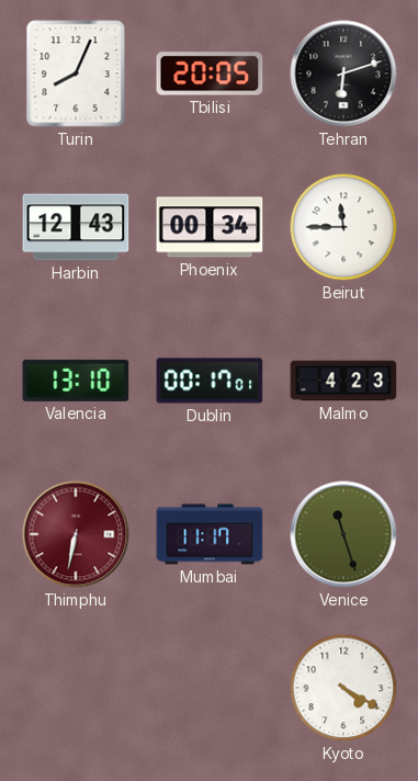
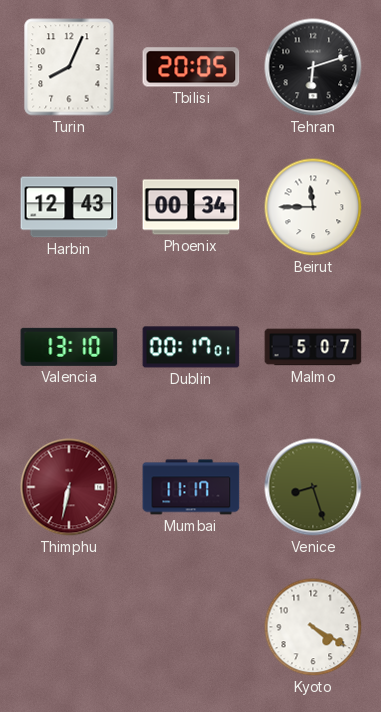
Malmo: 4:23 -> 5:07
Venice: 11:27 -> 8:27
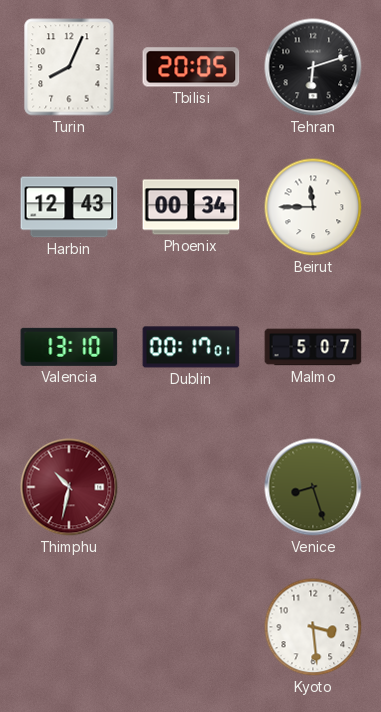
Thimphu: 6:32 -> 10:32
Mumbai: 11:17 -> none
Kyoto: 4:20 -> 3:29
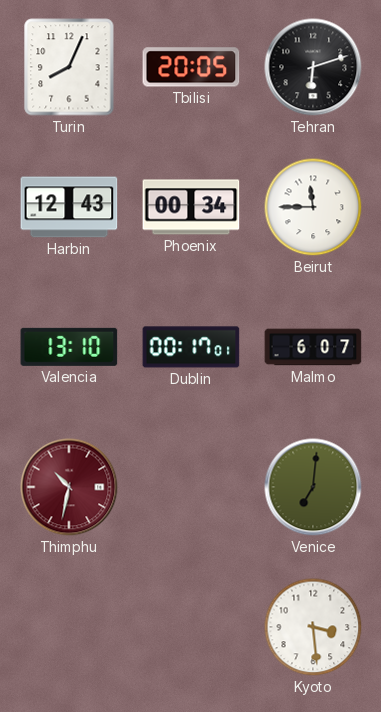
Malmo: 5:07 -> 6:07
Venice: 8:27 -> 7:01
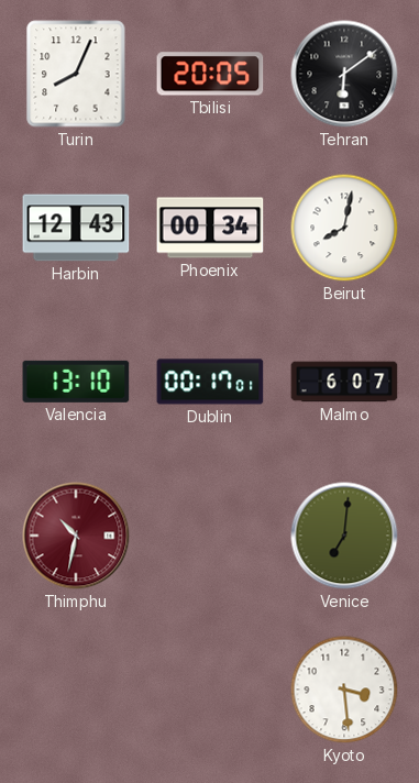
Tehran: 6:12 -> 6:09
Beirut: 11:45 -> 8:02
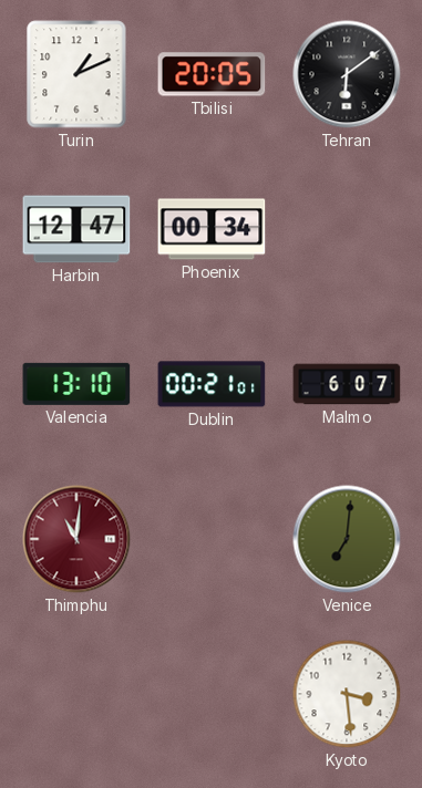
Turin: 8:04 -> 1:11
Harbin: 12:43 -> 12:47
Beirut: 8:02 -> none
Dublin: 00:17 -> 00:21
Thimphu: 10:32 -> 11:01
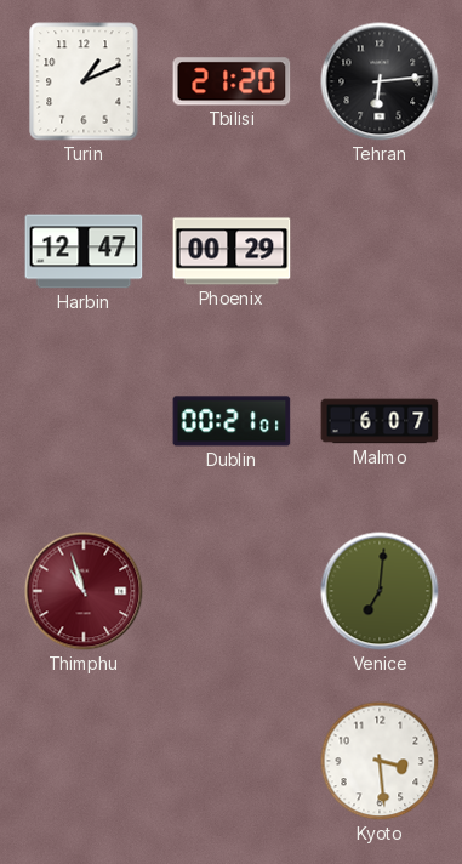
Tbilisi: 20:05 -> 21:20
Tehran: 6:09 -> 6:14
Phoenix: 00:34 -> 00:29
Valencia: 13:10 -> none
Thimphu: 11:01 -> 10:57
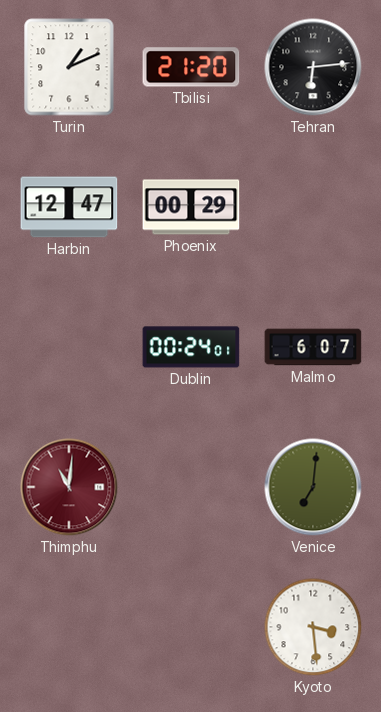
Dublin: 00:21 -> 00:24
Thimphu: 10:57 -> 11:01
